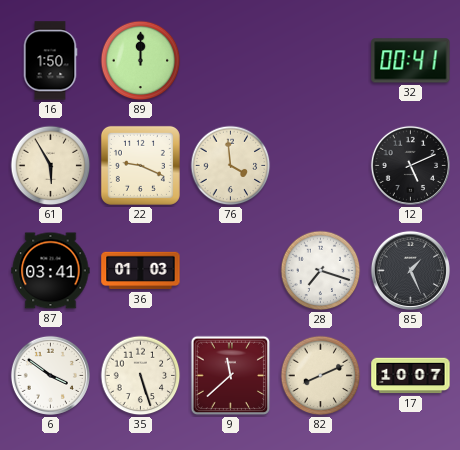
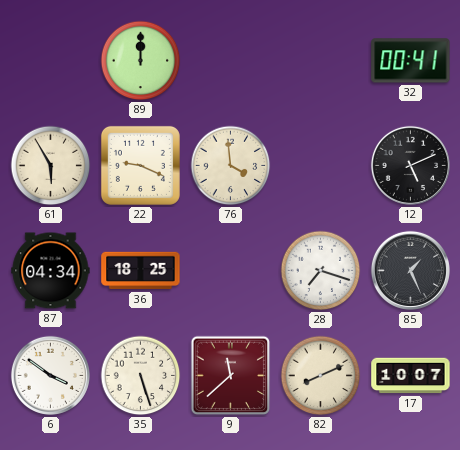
16: 1:50 -> none
87: 03:41 -> 04:34
36: 01:03 -> 18:25
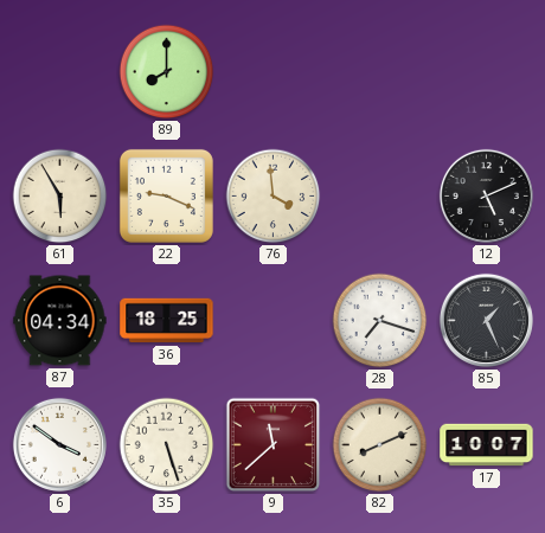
89: 12:00 -> 8:00
32: 00:41 -> none
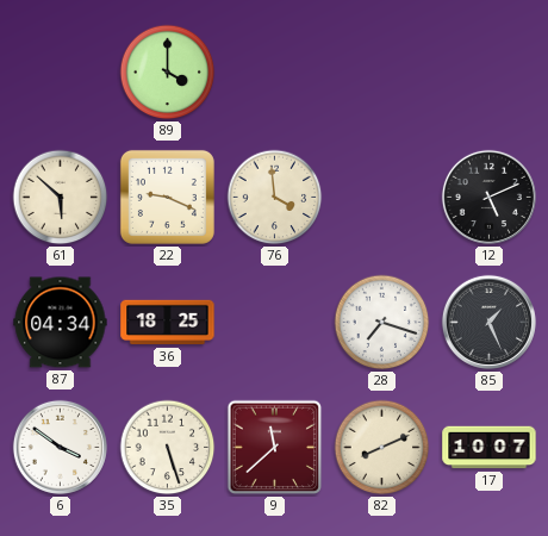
89: 8:00 -> 4:00
61: 5:55 -> 5:52
